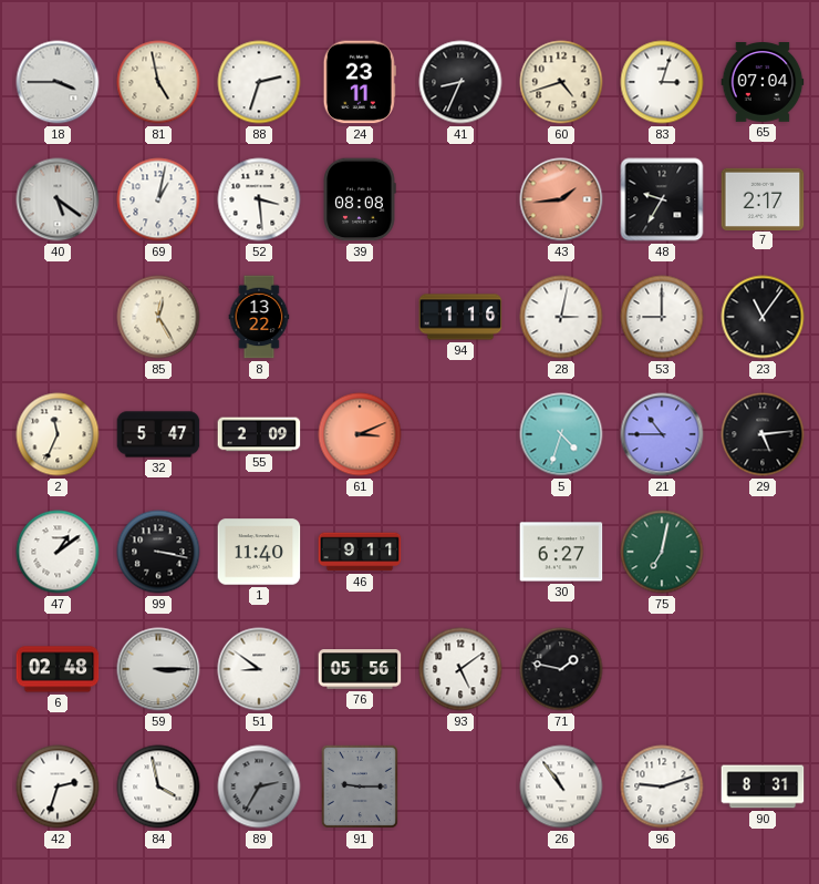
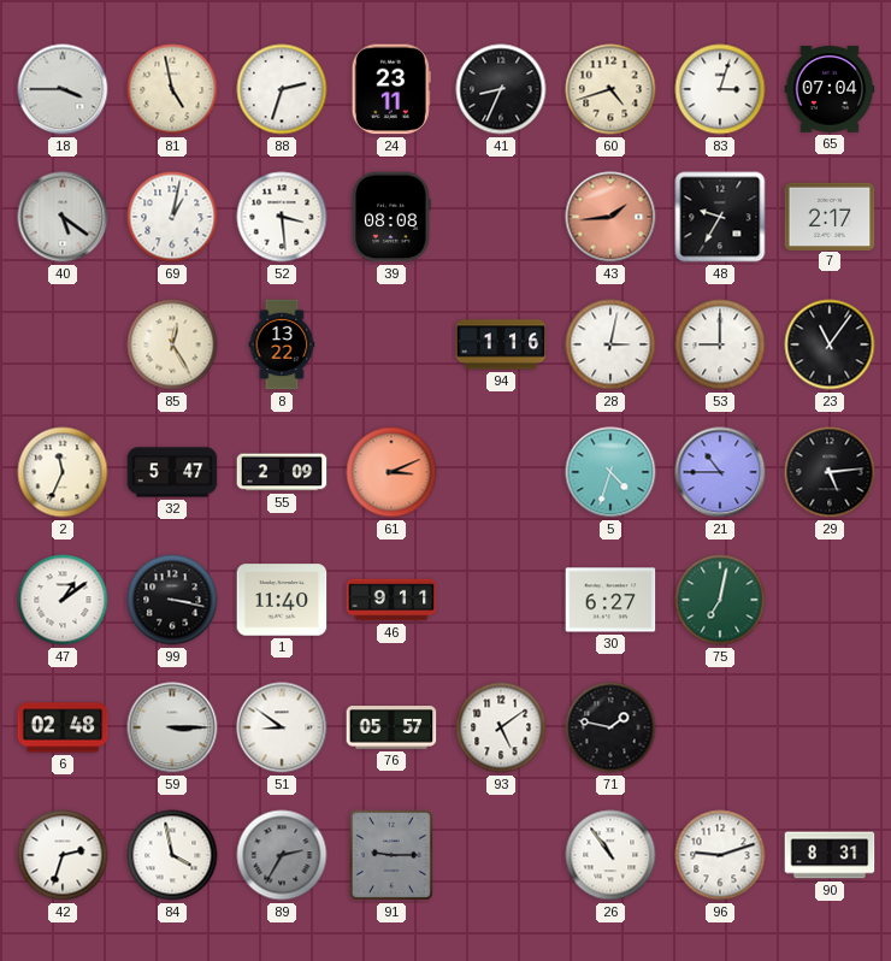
76: 05:56 -> 05:57
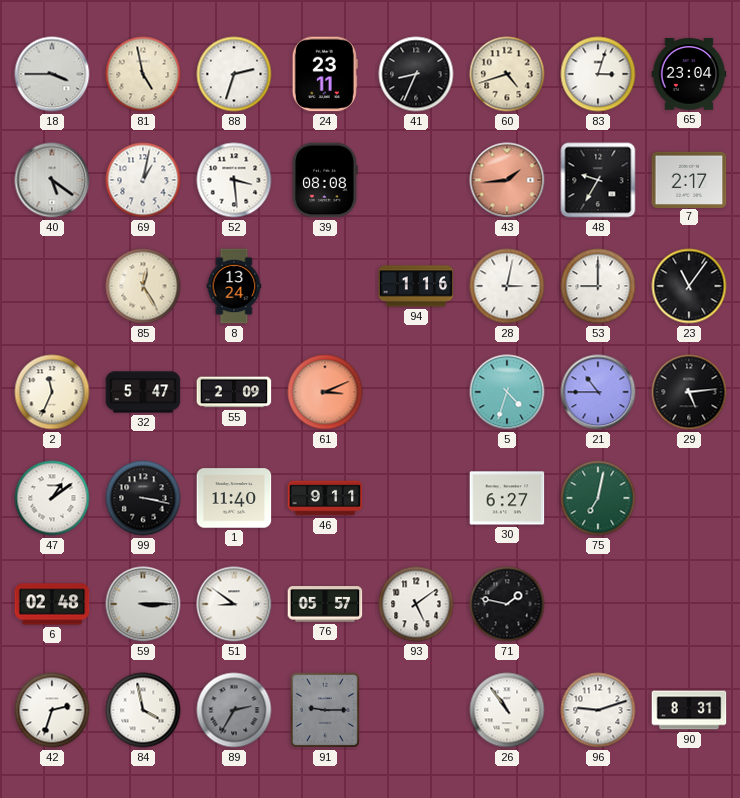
65: 07:04 -> 23:04
8: 13:22 -> 13:24
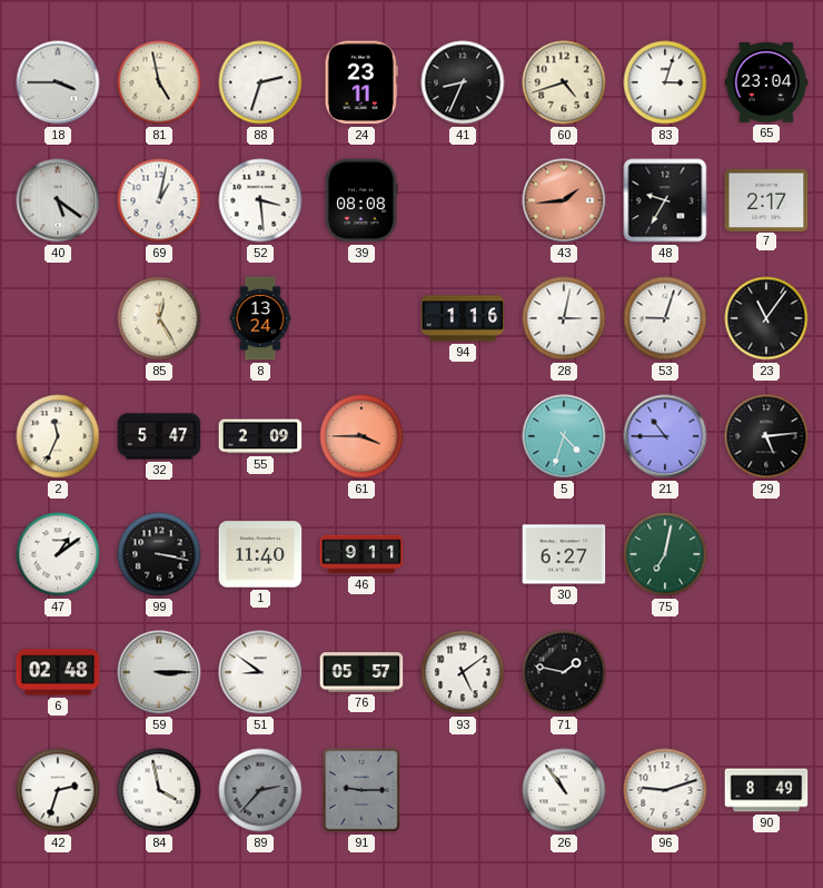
53: 9:00 -> 9:03
61: 3:11 -> 3:45
89: 2:35 -> 2:37
90: 8:31 -> 8:49
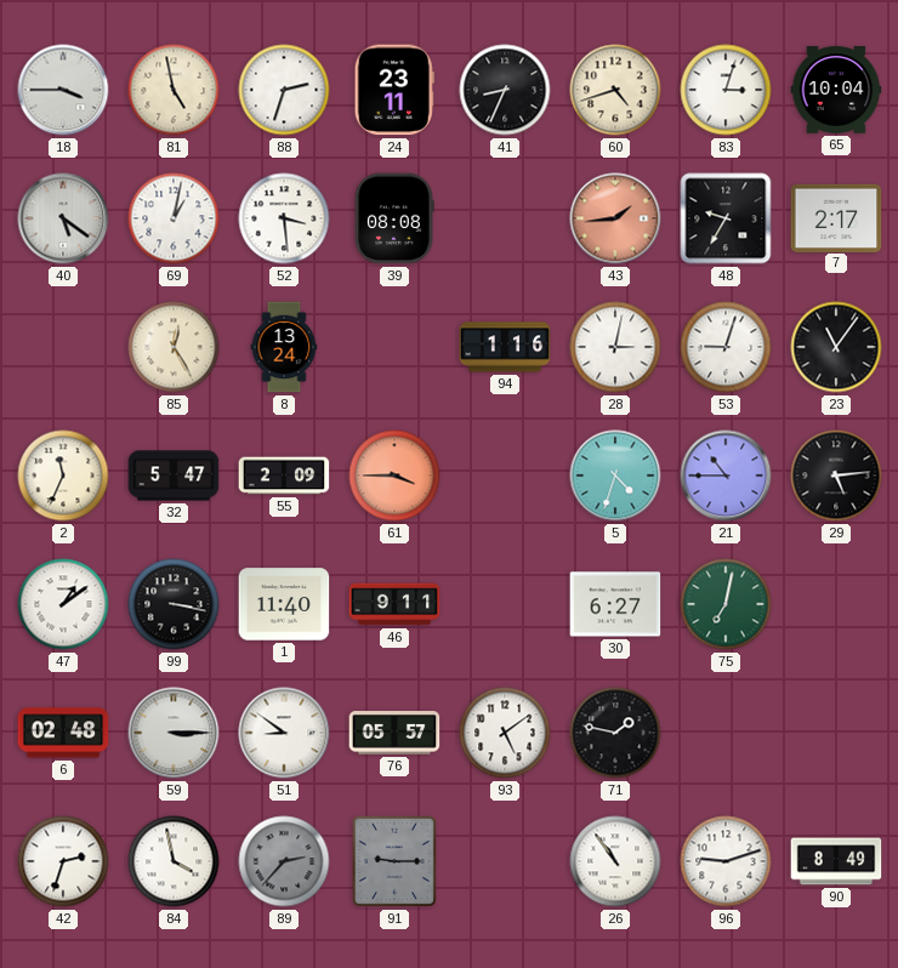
65: 23:04 -> 10:04
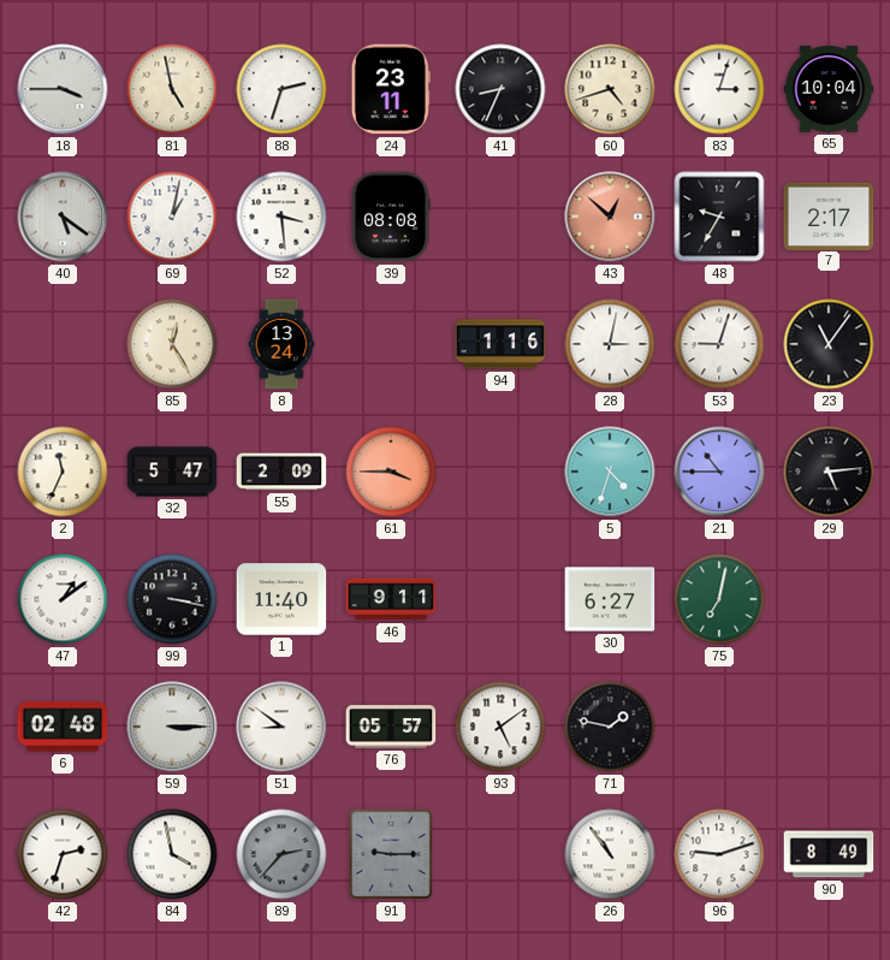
43: 1:44 -> 12:52
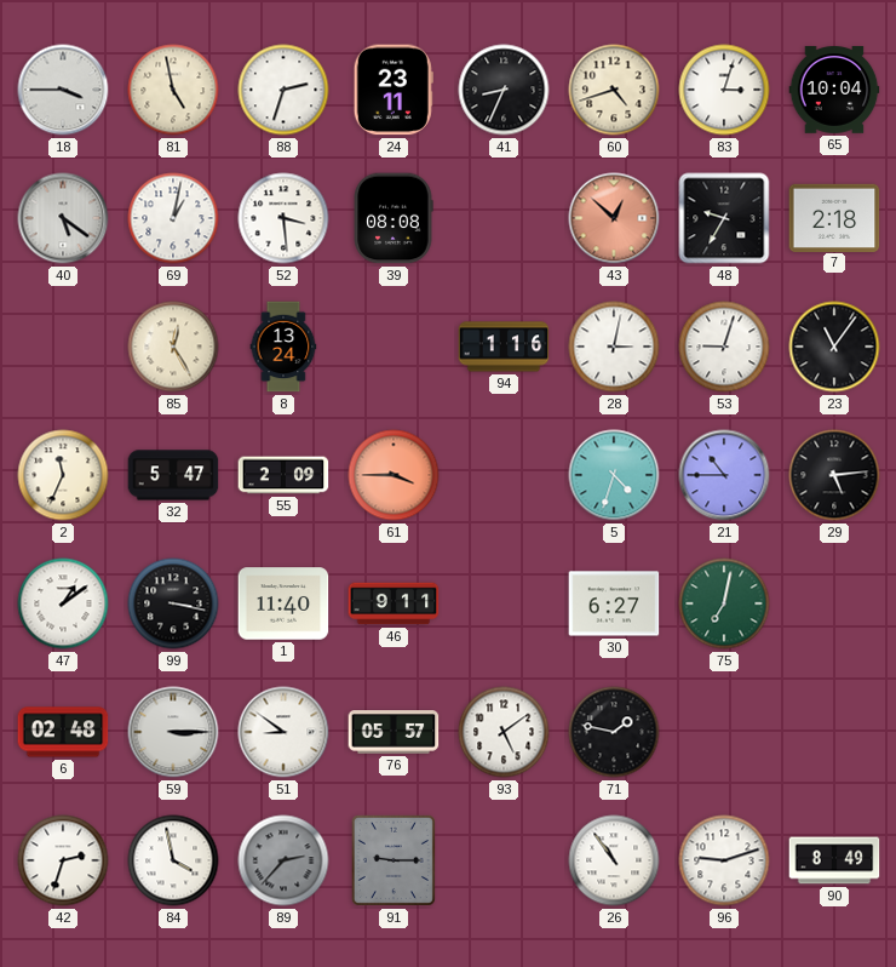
7: 2:17 -> 2:18
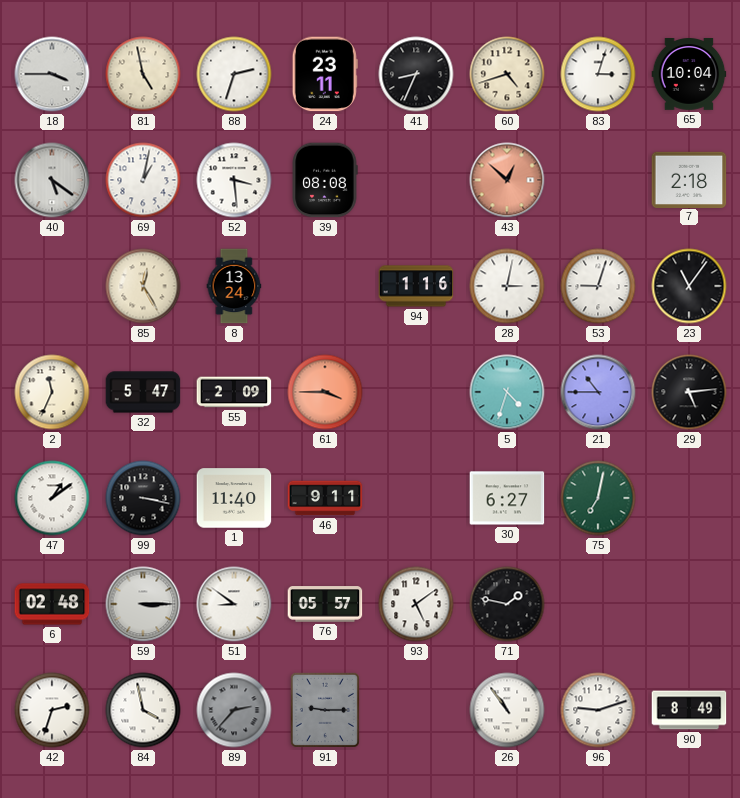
48: 9:35 -> none
